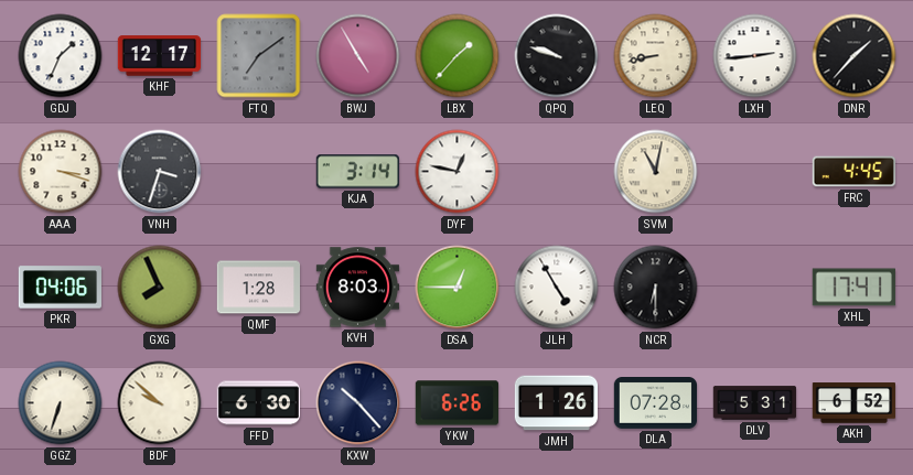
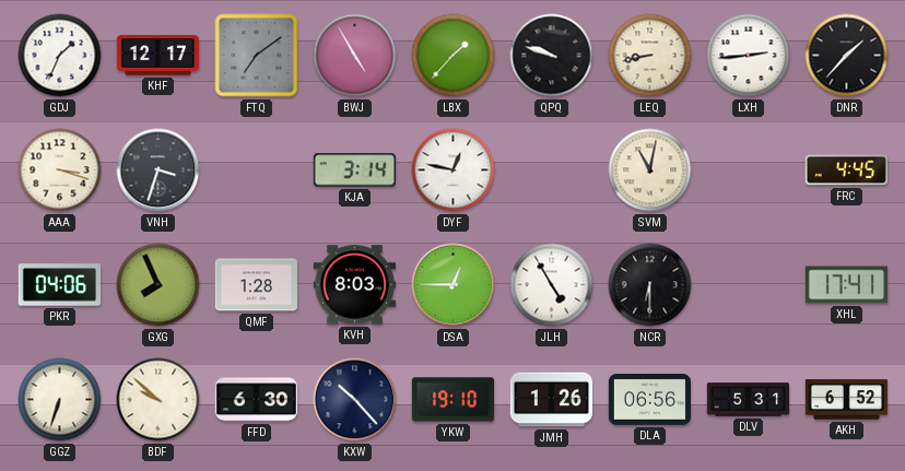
YKW: 6:26 -> 19:10
DLA: 07:28 -> 06:56
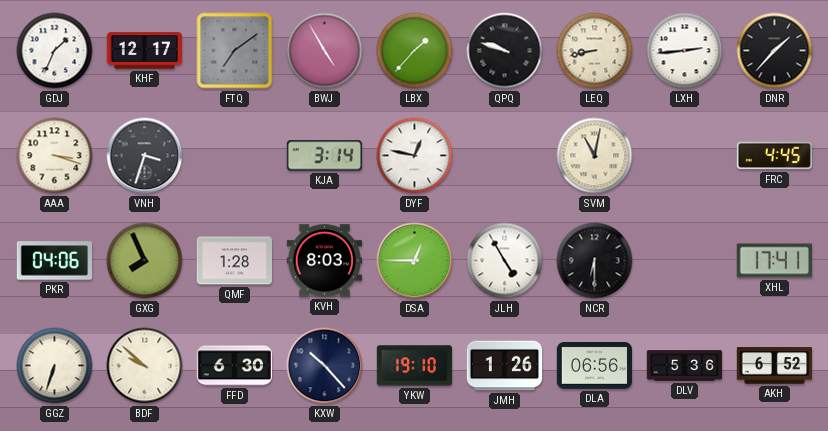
DLV: 5:31 -> 5:36
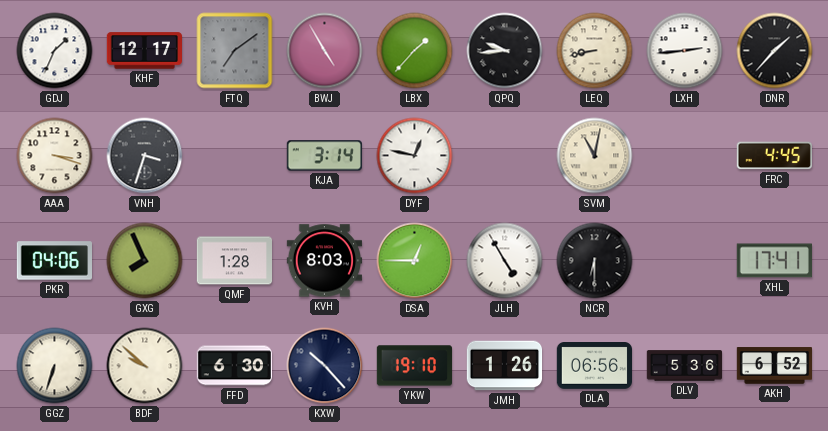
QPQ: 9:48 -> 9:44
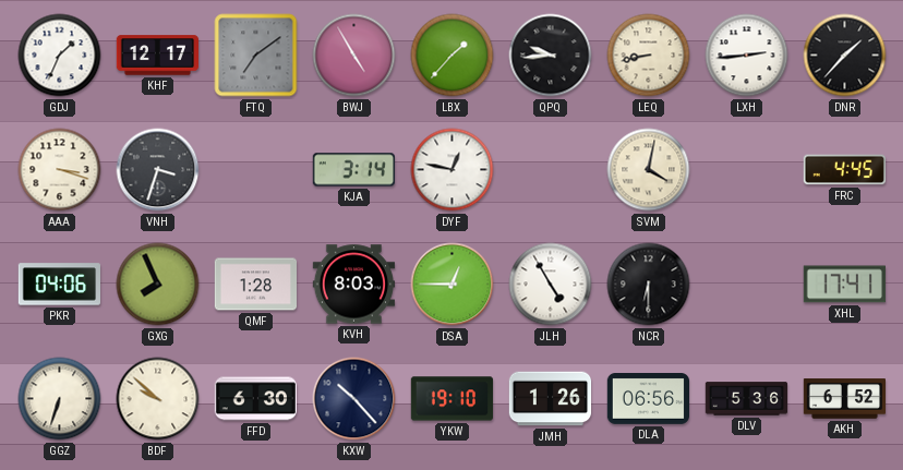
SVM: 11:02 -> 4:02
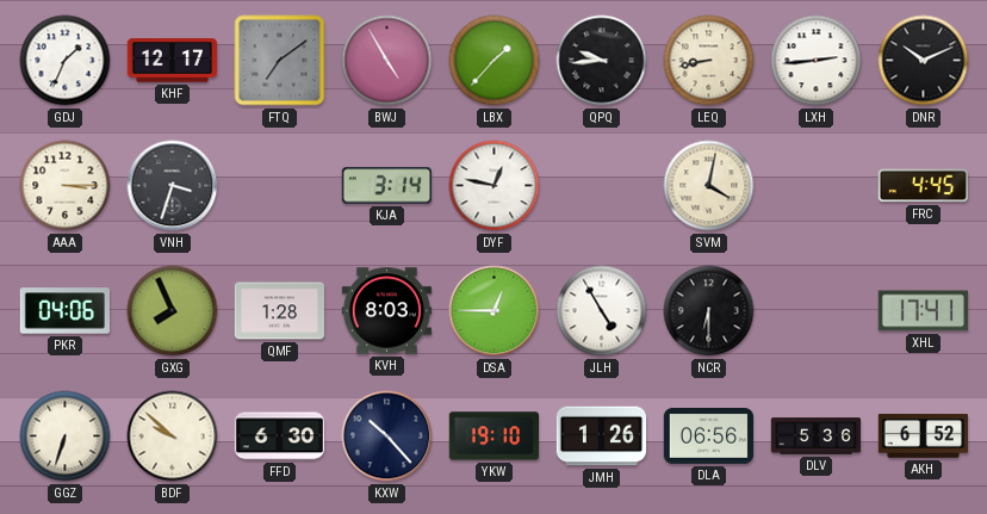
DNR: 1:37 -> 10:11
AAA: 3:18 -> 3:15
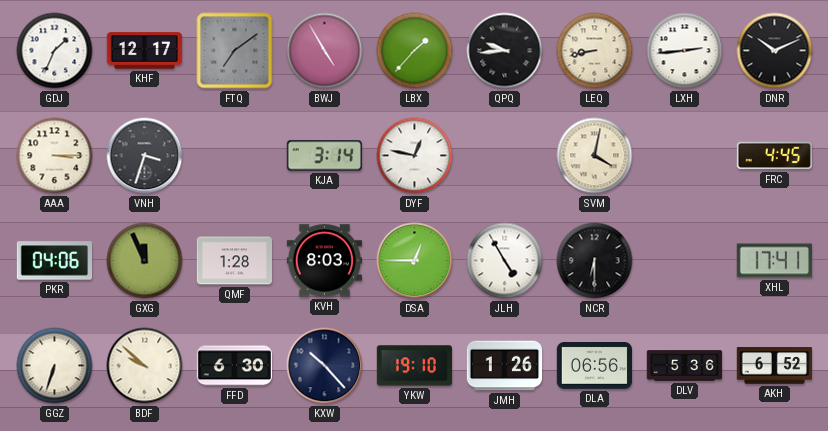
GXG: 7:56 -> 11:56
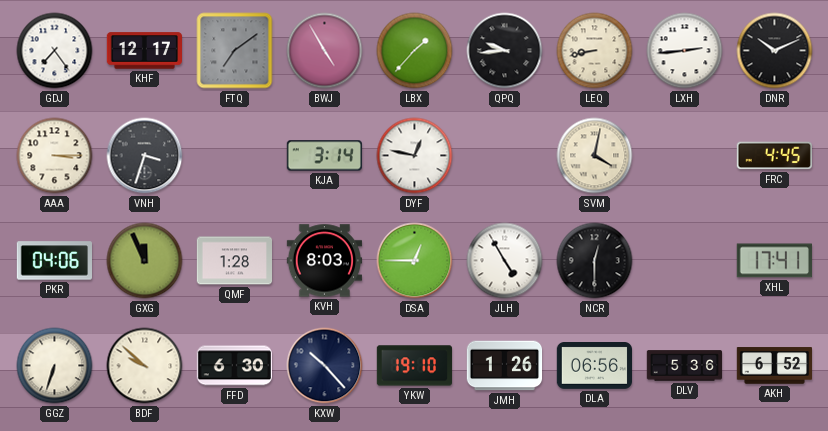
GDJ: 1:34 -> 7:24
NCR: 6:30 -> 12:30
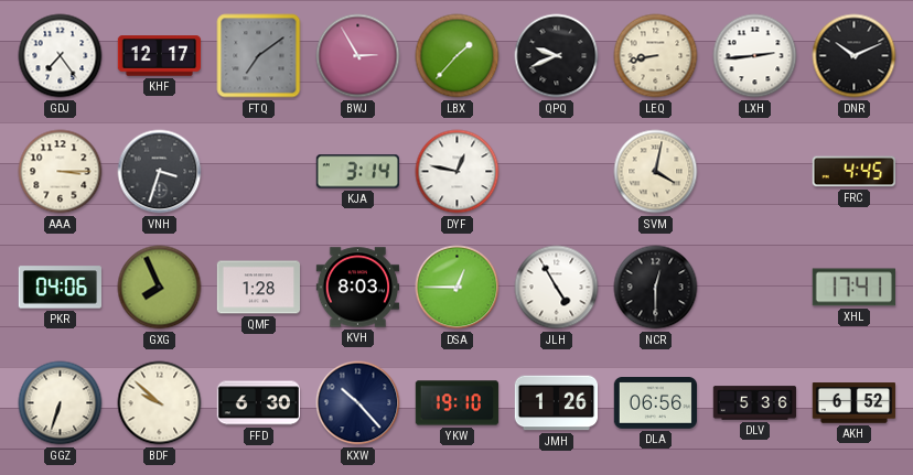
BWJ: 4:55 -> 2:55
QPQ: 9:44 -> 9:41
GXG: 11:56 -> 7:56
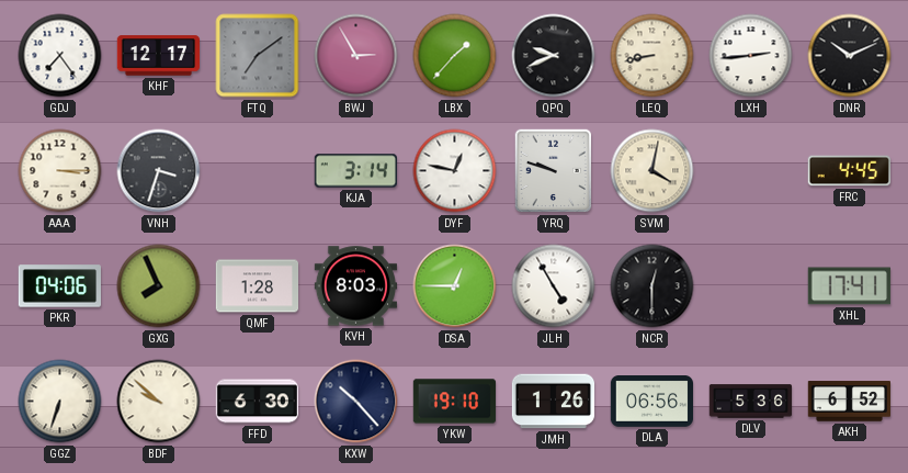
YRQ: none -> 9:48
